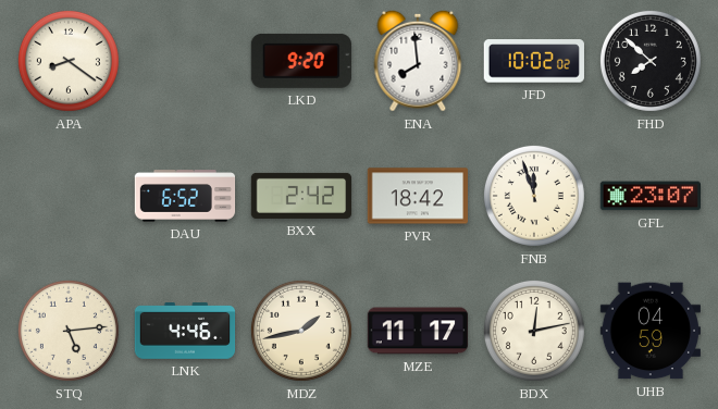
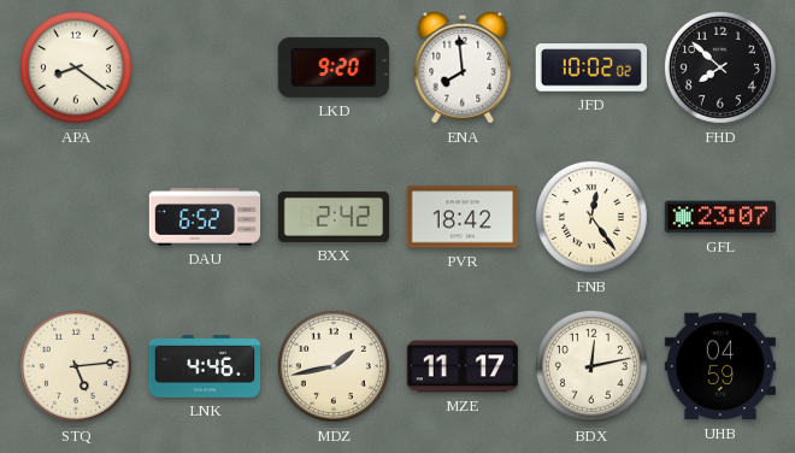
FNB: 11:57 -> 12:24
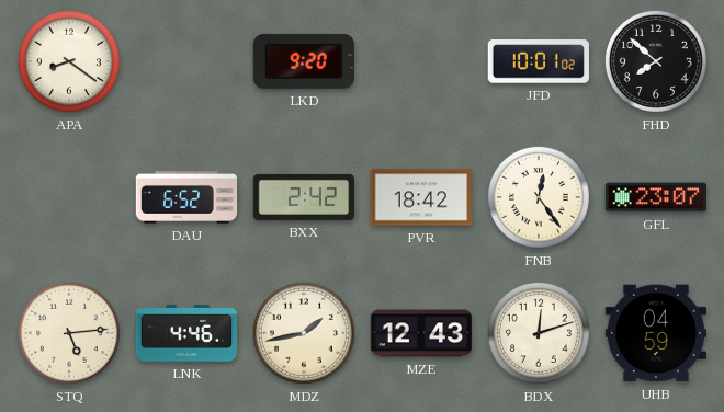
ENA: 7:59 -> none
JFD: 10:02 -> 10:01
MZE: 11:17 -> 12:43
BDX: 12:13 -> 12:12
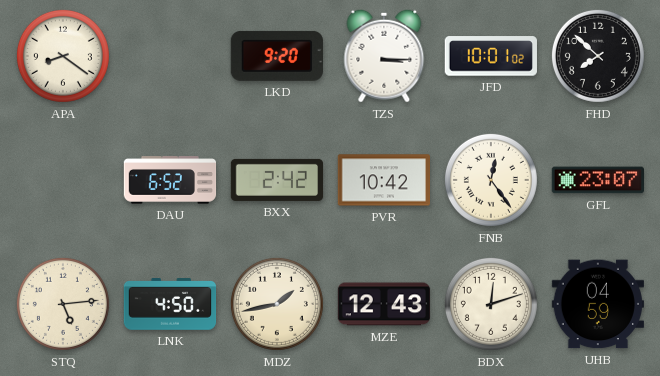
TZS: none -> 3:15
PVR: 18:42 -> 10:42
LNK: 4:46 -> 4:50
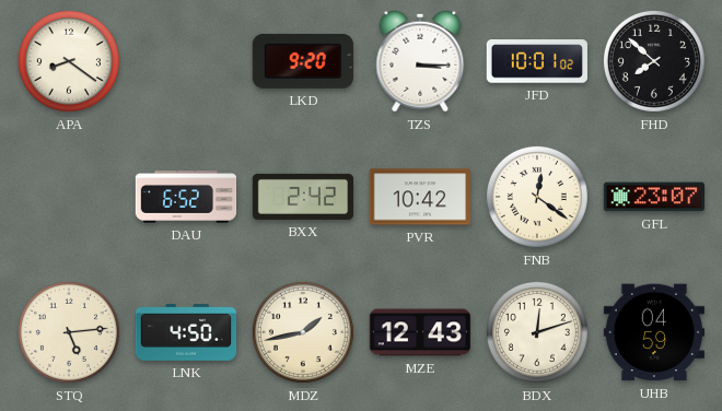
FNB: 12:24 -> 12:21
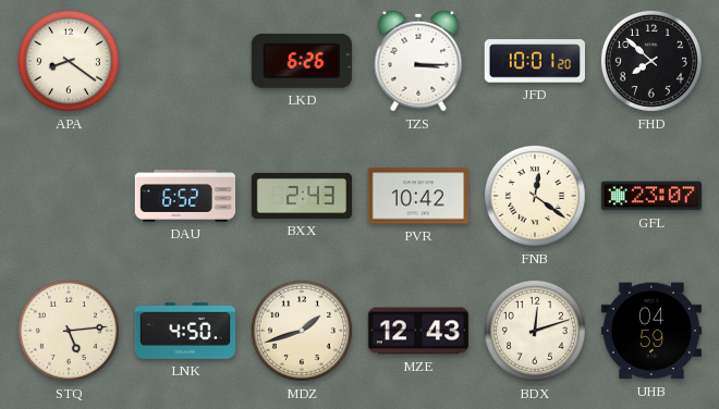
LKD: 9:20 -> 6:26
JFD: 10:01:02 -> 10:01:20
BXX: 2:42 -> 2:43
MDZ: 1:43 -> 1:42
